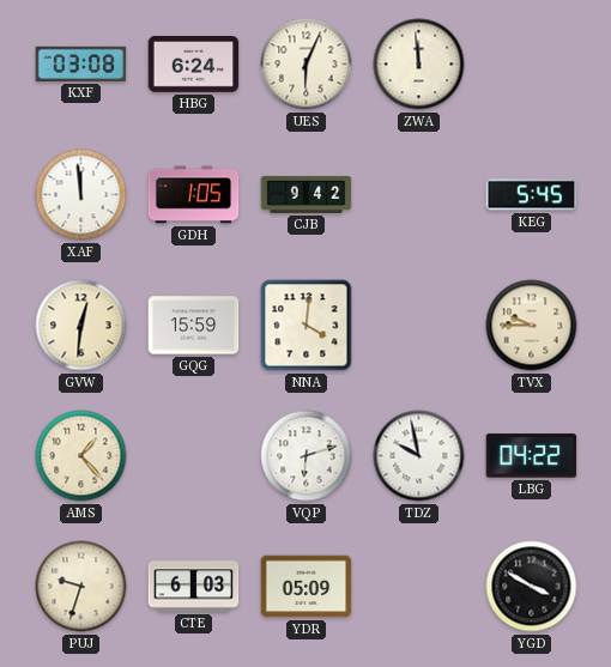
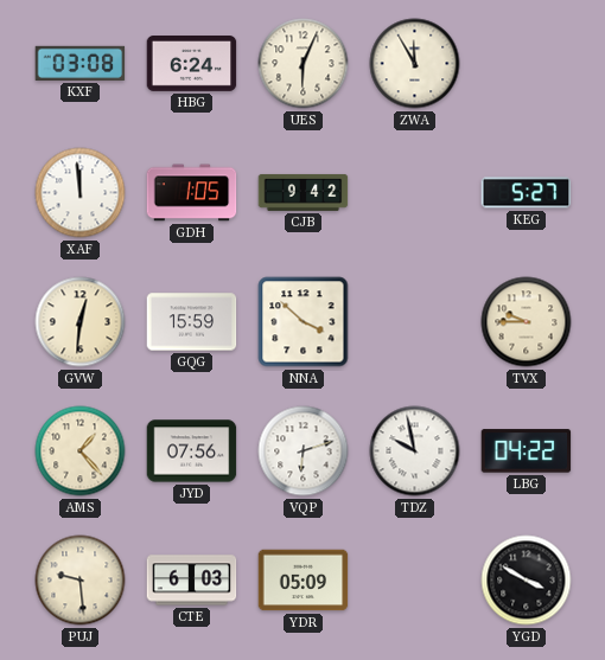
ZWA: 11:59 -> 11:55
KEG: 5:45 -> 5:27
NNA: 4:01 -> 3:52
JYD: none -> 07:56
PUJ: 9:33 -> 9:29
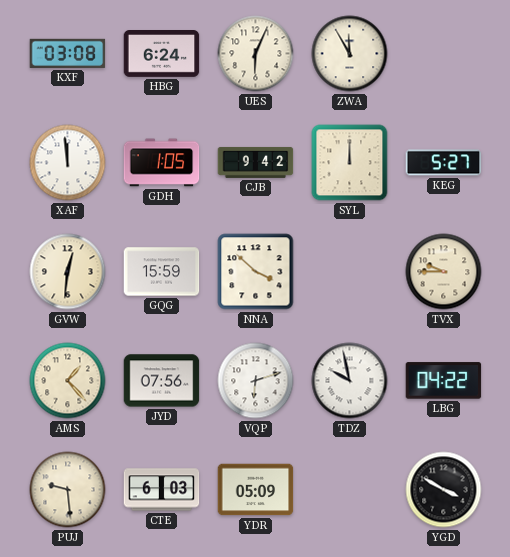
SYL: none -> 12:00
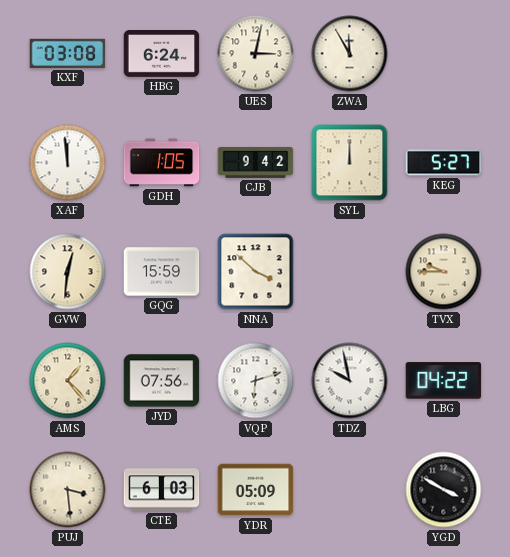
UES: 6:04 -> 3:02
PUJ: 9:29 -> 3:29
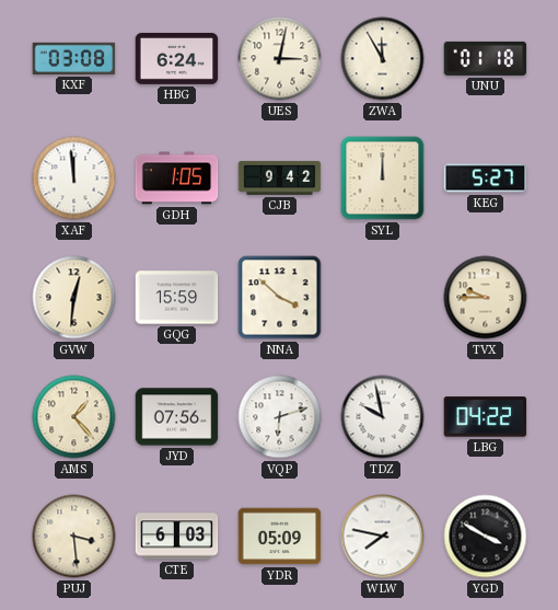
UNU: none -> 01:18
WLW: none -> 7:47
